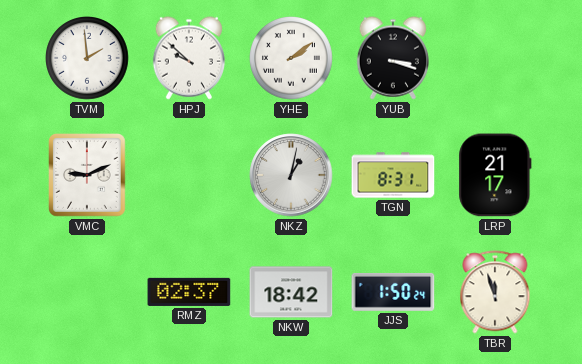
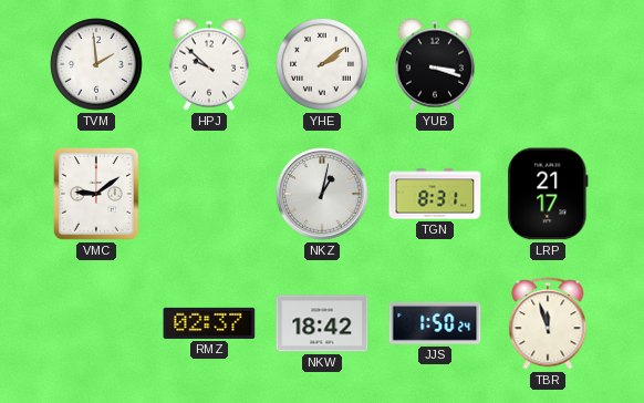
VMC: 9:11 -> 9:09
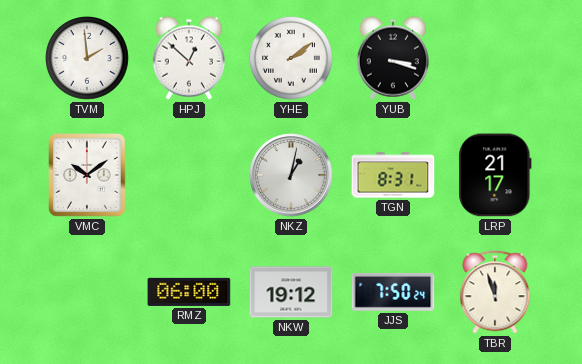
HPJ: 9:52 -> 12:52
VMC: 9:09 -> 10:09
RMZ: 02:37 -> 06:00
NKW: 18:42 -> 19:12
JJS: 1:50 -> 7:50
